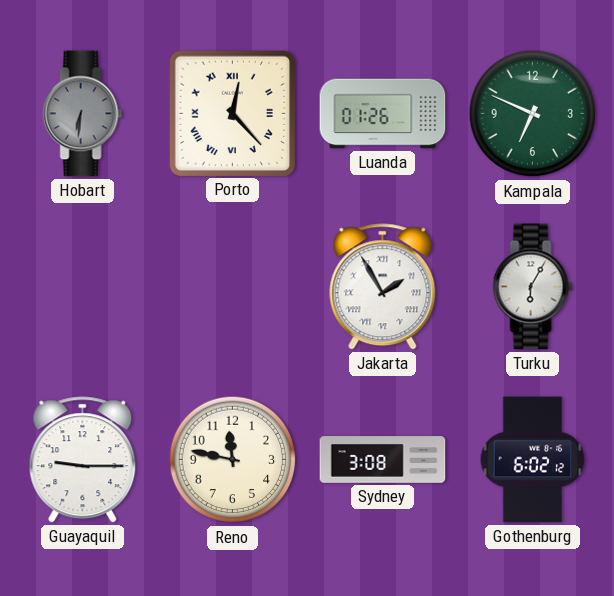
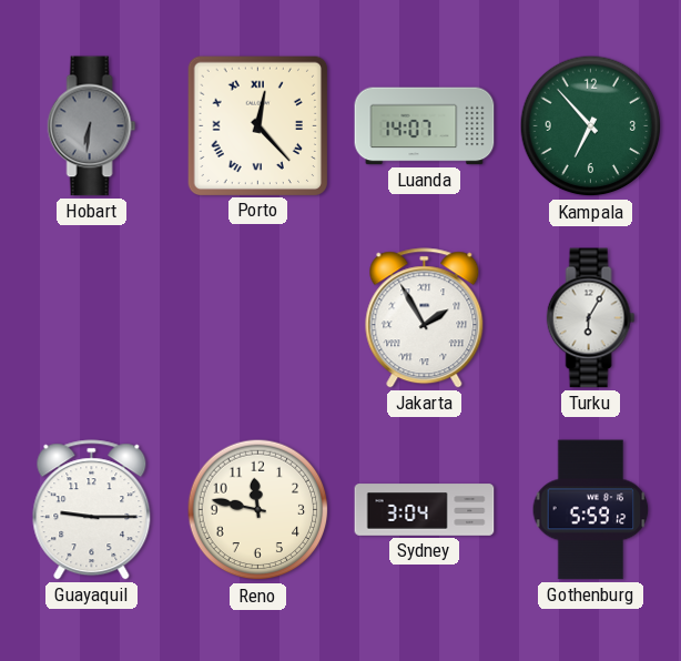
Luanda: 01:26 -> 14:07
Kampala: 6:49 -> 6:53
Sydney: 3:08 -> 3:04
Gothenburg: 6:02 -> 5:59
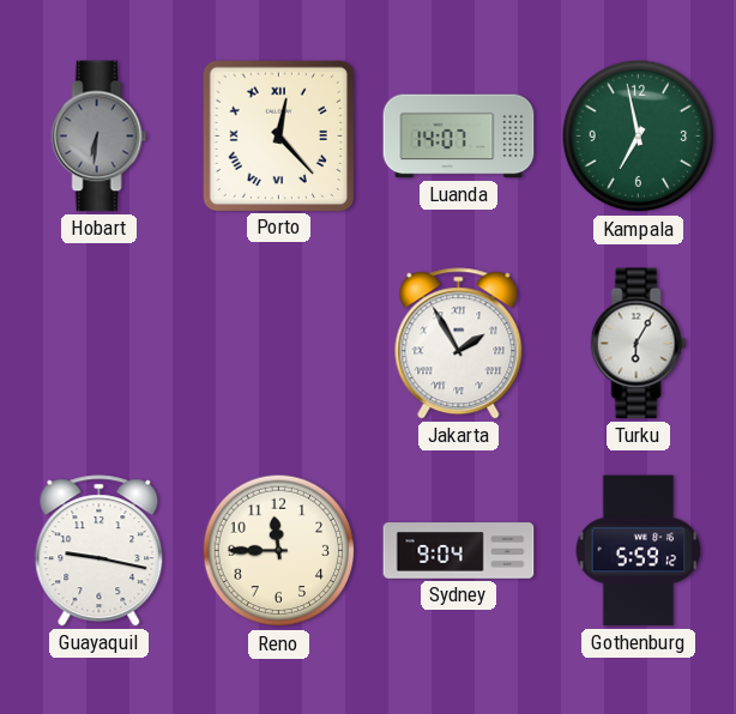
Kampala: 6:53 -> 6:58
Guayaquil: 9:15 -> 9:17
Reno: 11:47 -> 11:45
Sydney: 3:04 -> 9:04
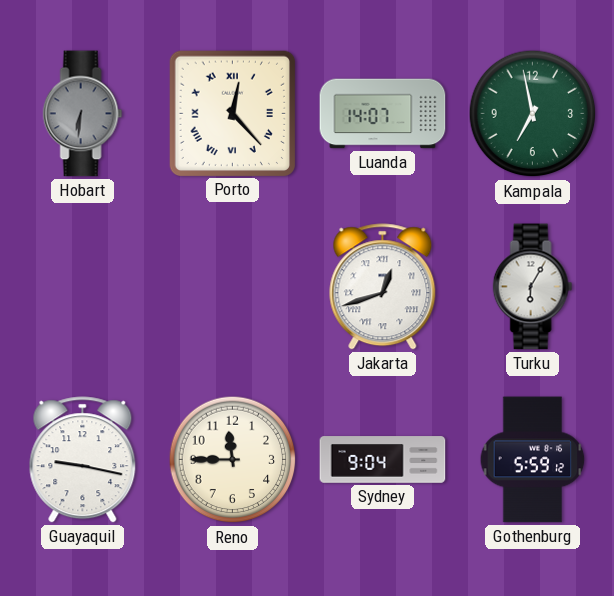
Jakarta: 1:55 -> 12:42
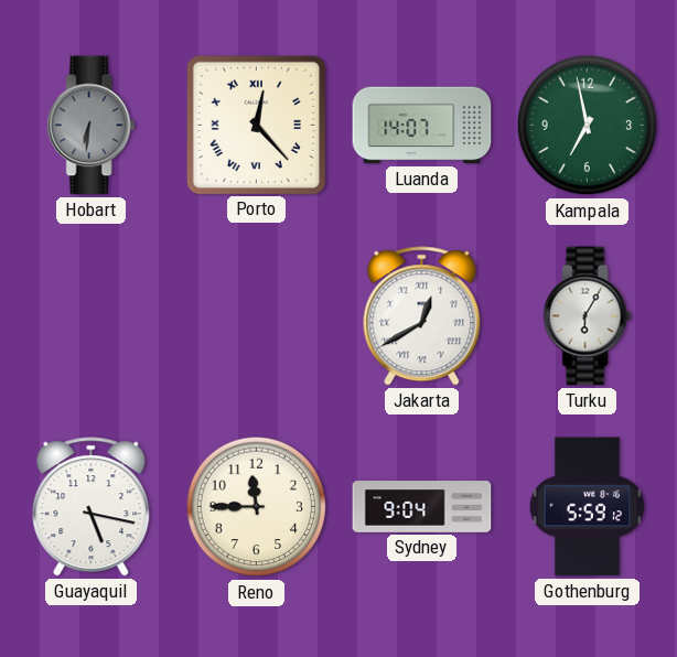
Jakarta: 12:42 -> 12:40
Guayaquil: 9:17 -> 5:17
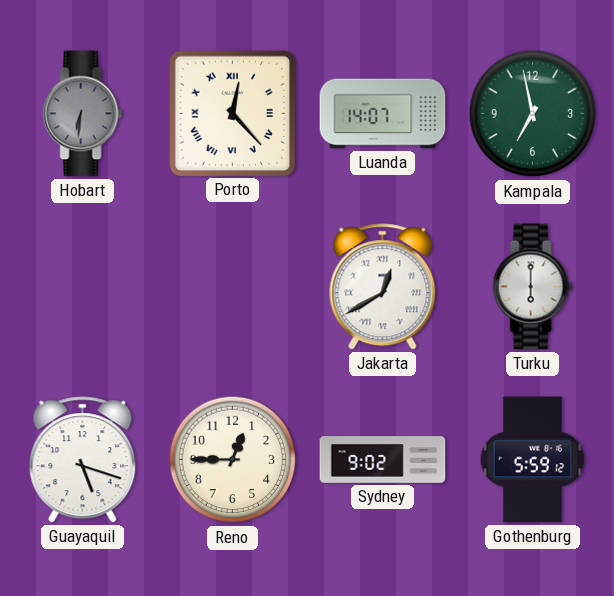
Turku: 6:05 -> 6:00
Guayaquil: 5:17 -> 5:18
Reno: 11:45 -> 12:45
Sydney: 9:04 -> 9:02
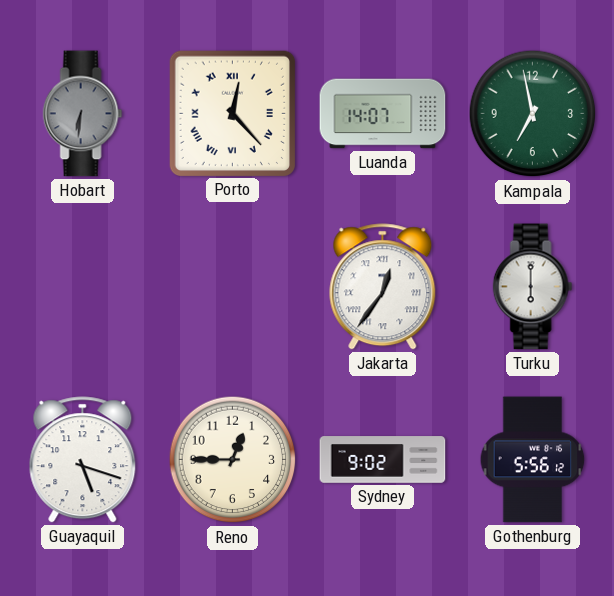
Jakarta: 12:40 -> 12:36
Gothenburg: 5:59 -> 5:56
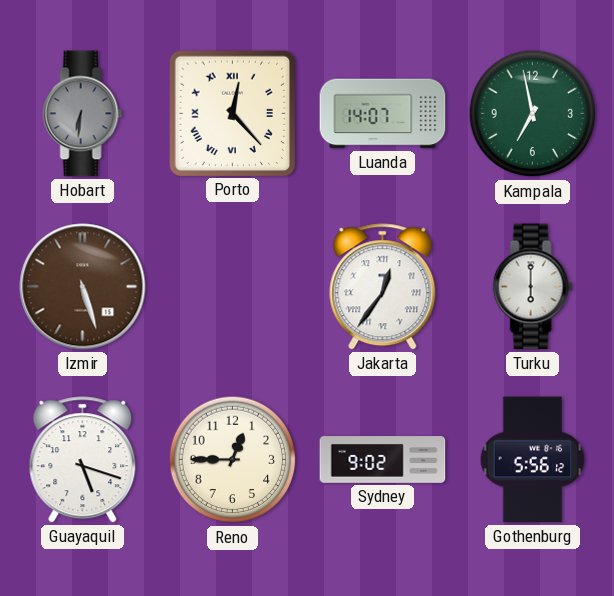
Izmir: none -> 5:27
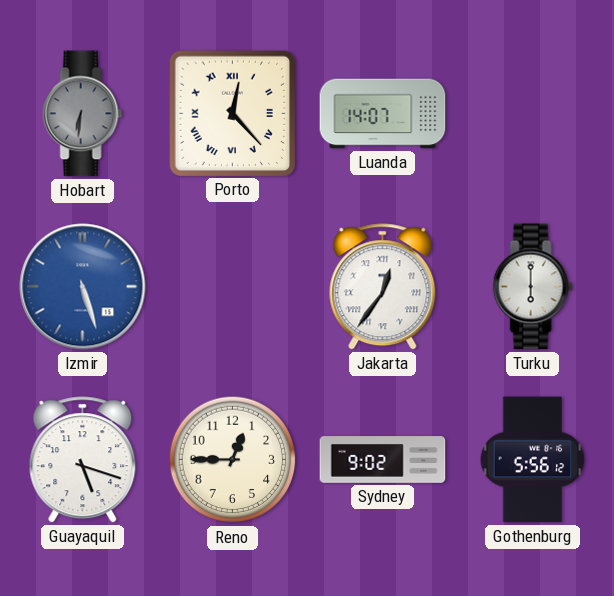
Kampala: 6:58 -> none
Izmir dial: brown -> blue
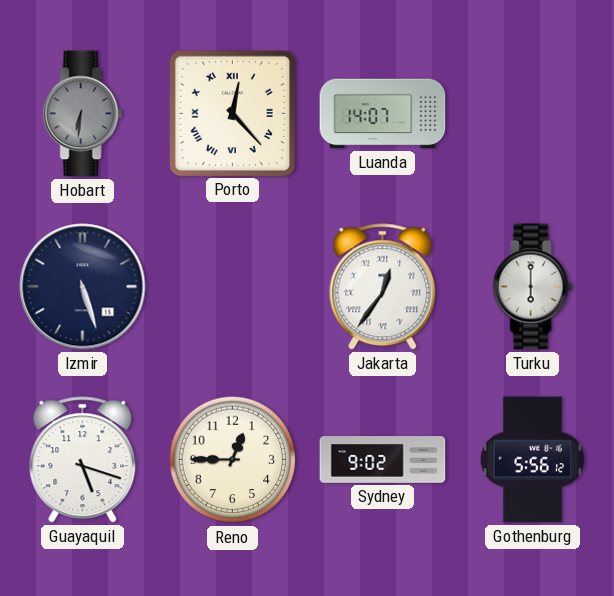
Izmir dial: blue -> navy
